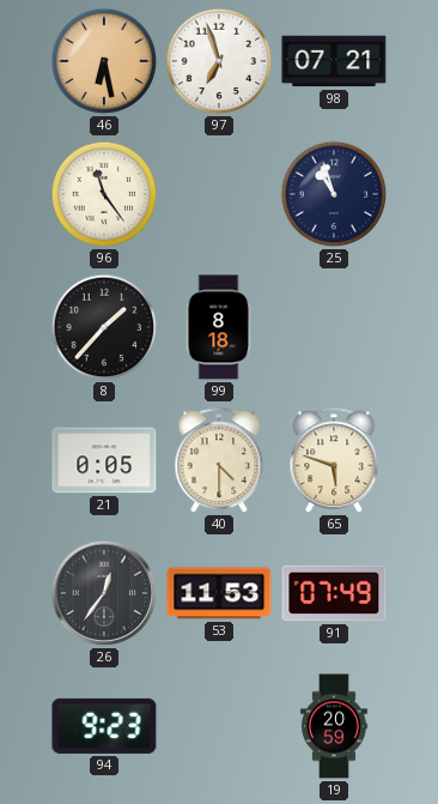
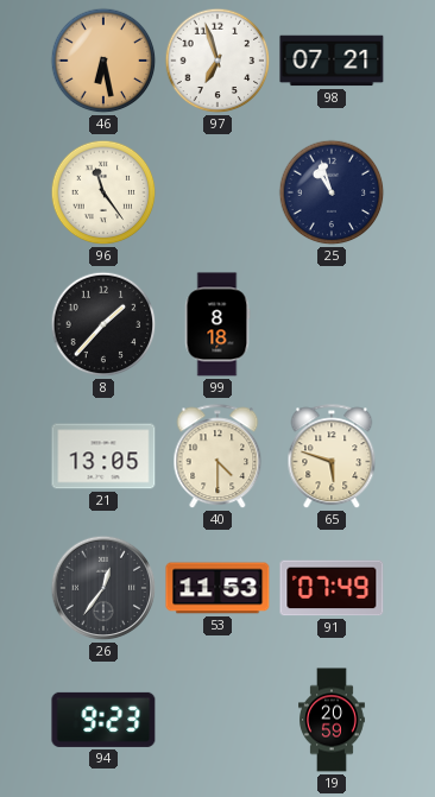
21: 0:05 -> 13:05
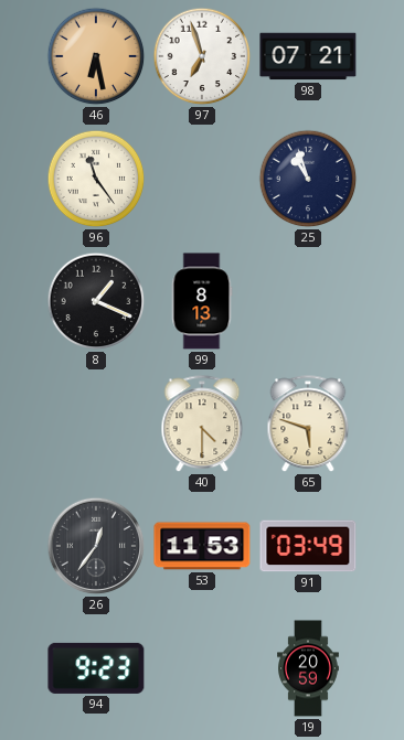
8: 1:37 -> 1:19
99: 8:18 -> 8:13
21: 13:05 -> none
91: 07:49 -> 03:49
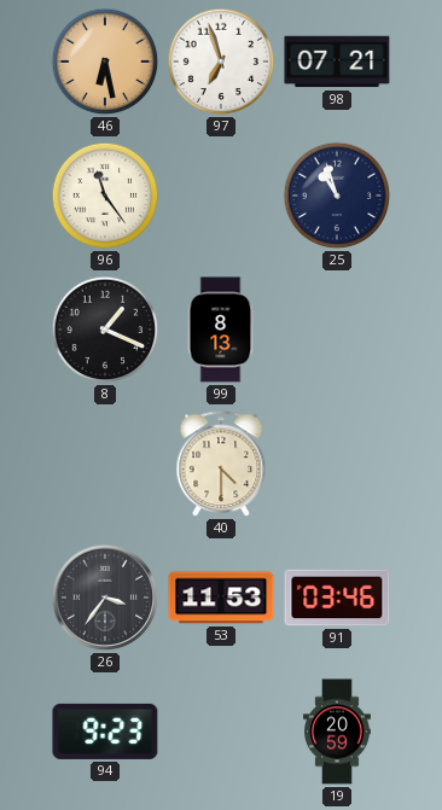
65: 5:48 -> none
26: 12:36 -> 3:36
91: 03:49 -> 03:46
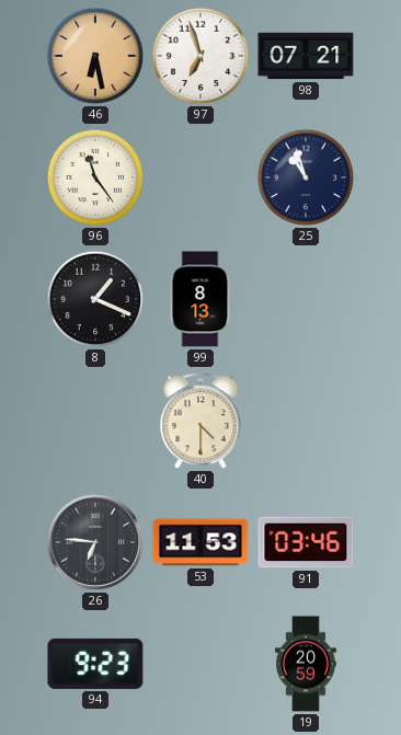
26: 3:36 -> 6:46
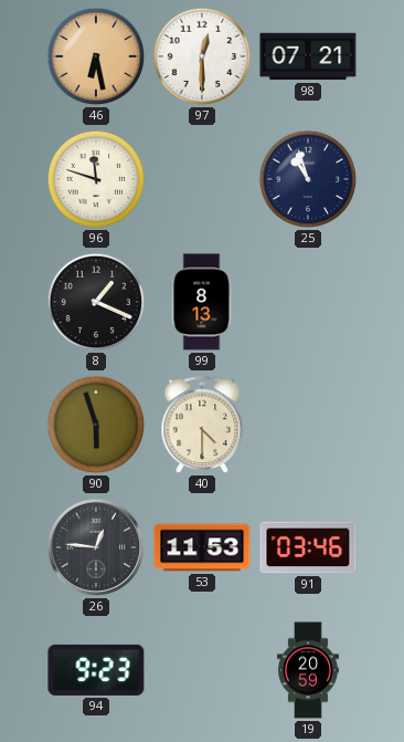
97: 6:57 -> 12:30
96: 11:24 -> 11:48
90: none -> 5:57
26: 6:46 -> 12:46
